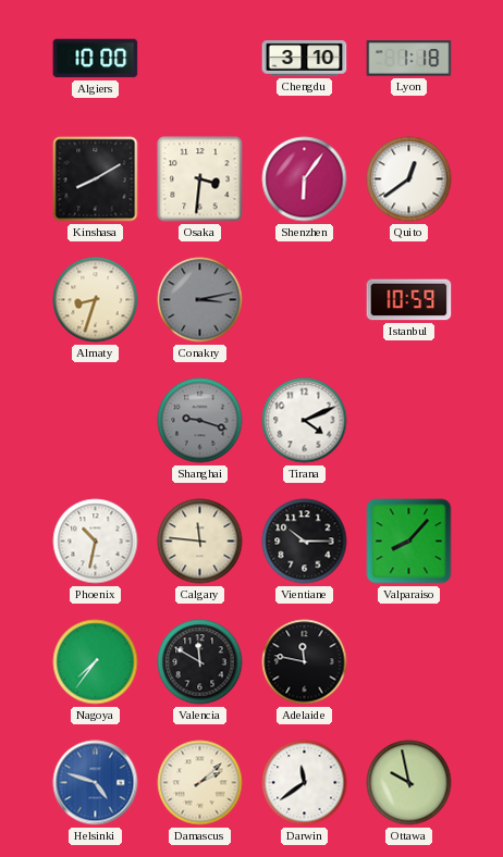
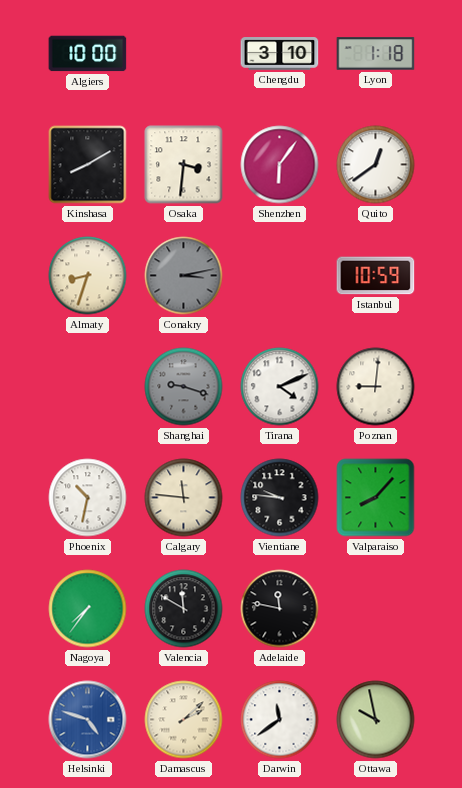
Poznan: none -> 9:01
Vientiane: 10:15 -> 9:46
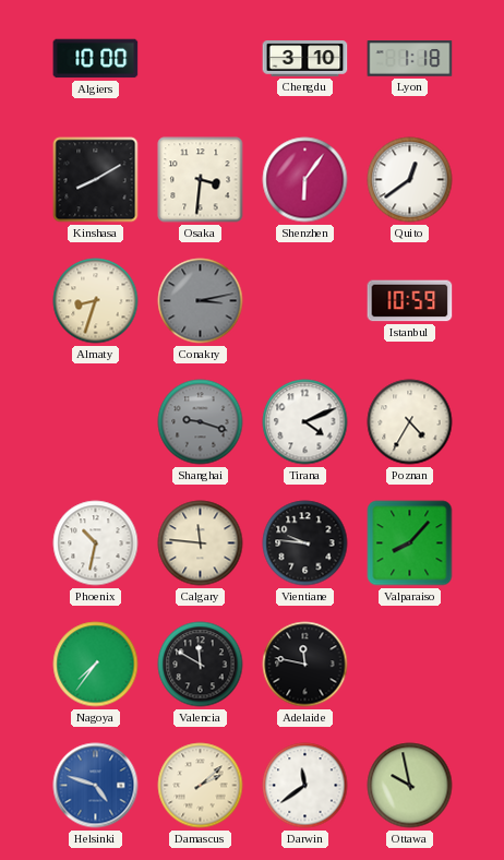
Poznan: 9:01 -> 4:35
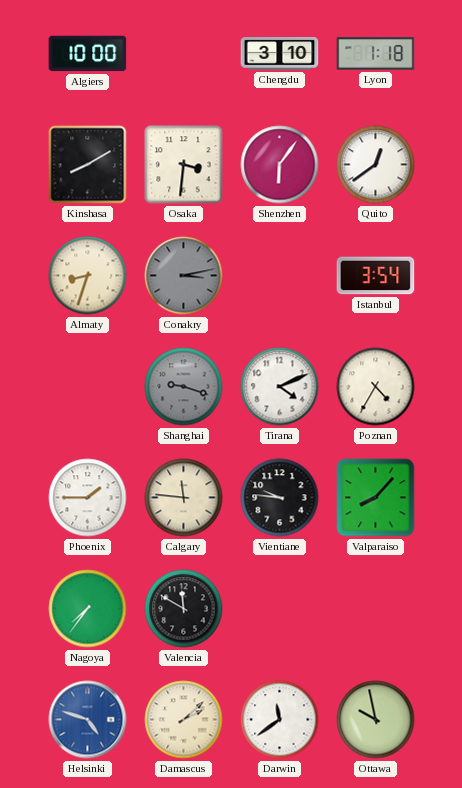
Istanbul: 10:59 -> 3:54
Phoenix: 10:32 -> 1:45
Adelaide: 11:47 -> none
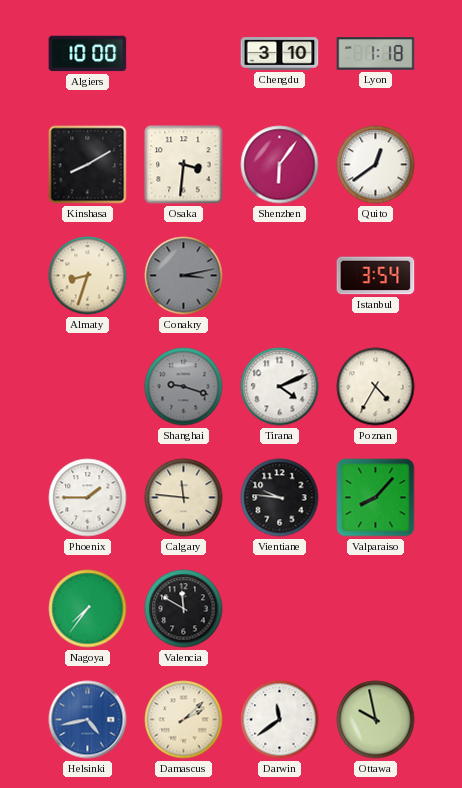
Helsinki: 4:48 -> 4:43
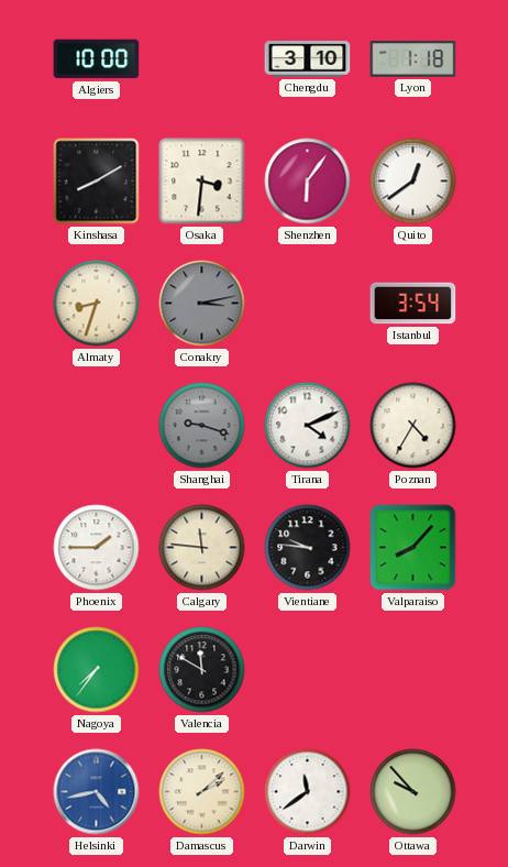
Ottawa: 9:58 -> 9:53
